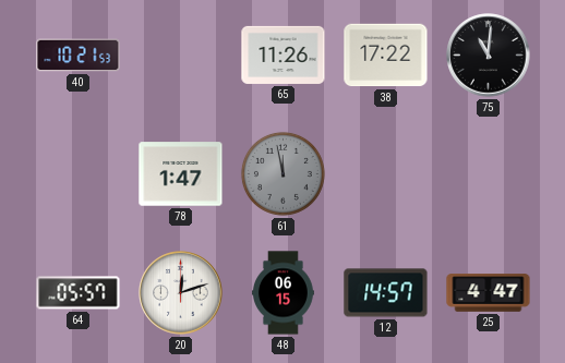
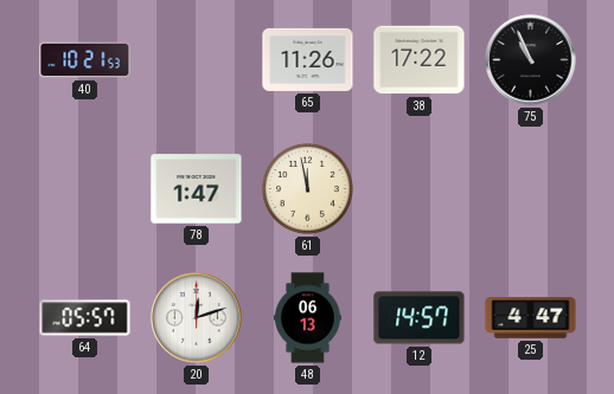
75: 11:01 -> 10:56
61 dial: grey -> cream
48: 06:15 -> 06:13
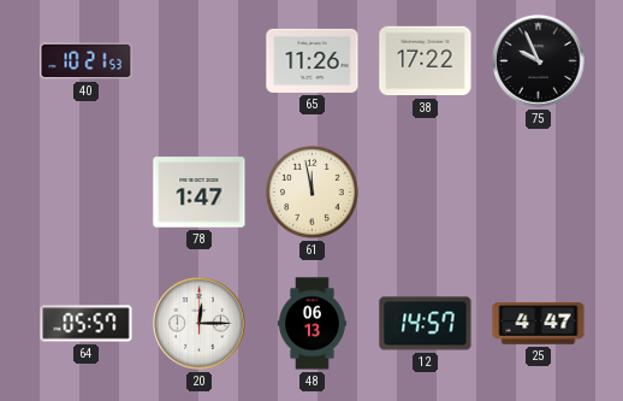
75: 10:56 -> 9:56
20: 12:12 -> 12:15
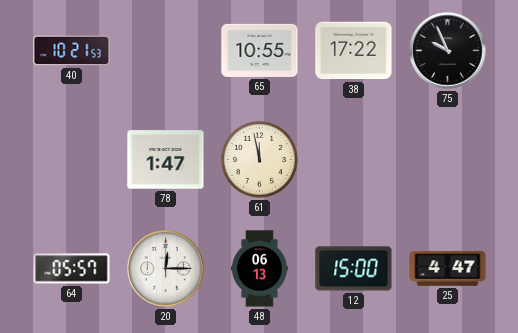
65: 11:26 -> 10:55
12: 14:57 -> 15:00
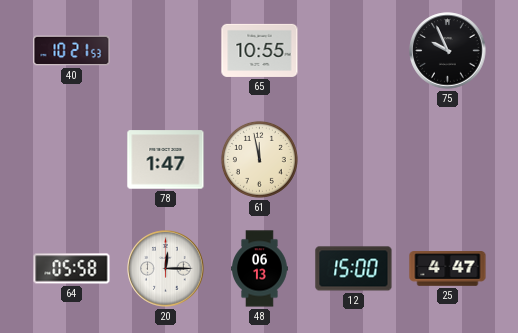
38: 17:22 -> none
64: 05:57 -> 05:58
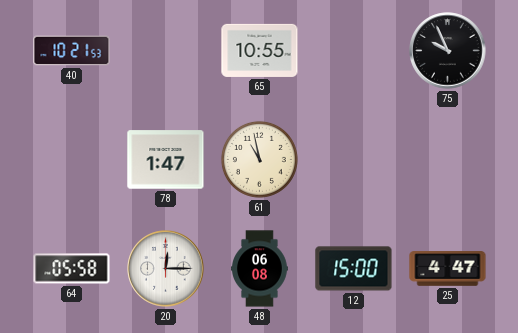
61: 11:58 -> 10:58
48: 06:13 -> 06:08
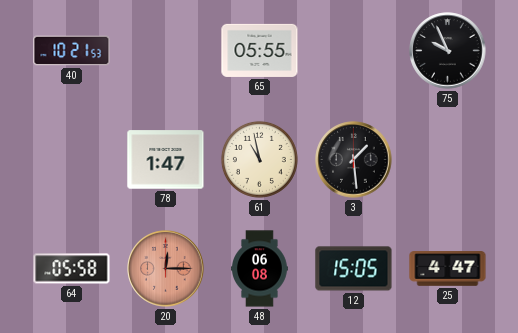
65: 10:55 -> 05:55
3: none -> 1:29
20 dial: white -> salmon
12: 15:00 -> 15:05
